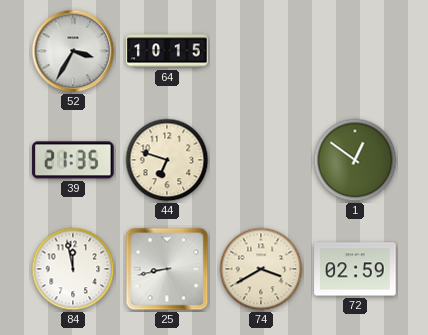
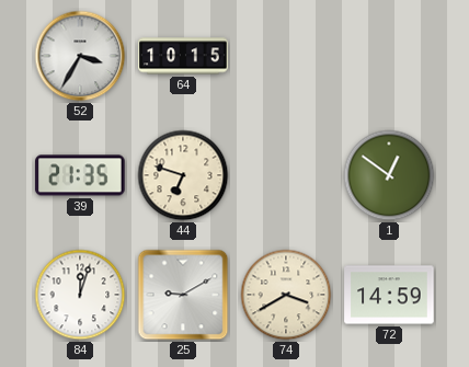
84: 11:58 -> 12:03
25: 8:43 -> 9:10
72: 02:59 -> 14:59
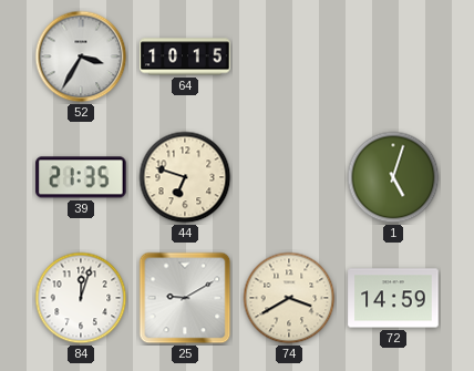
1: 12:51 -> 5:03
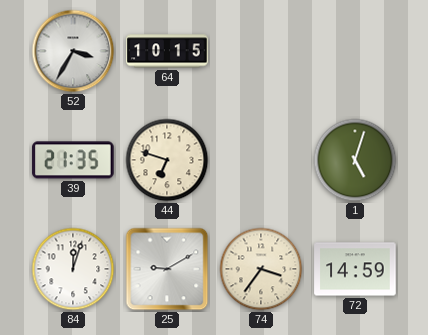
74: 3:40 -> 3:36
